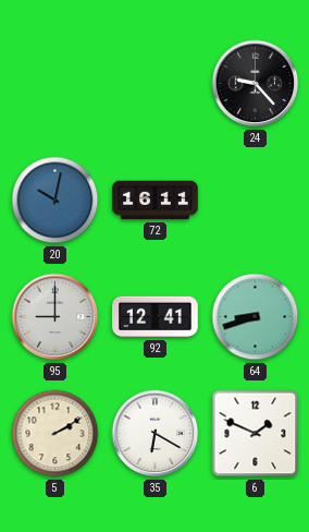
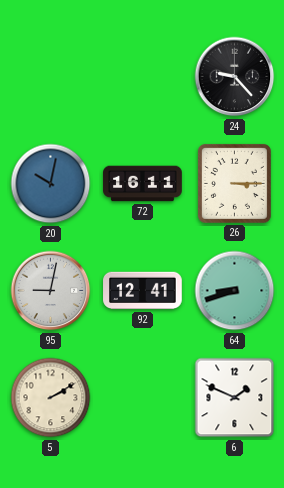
26: none -> 3:15
95: 9:00 -> 9:02
35: 6:20 -> none
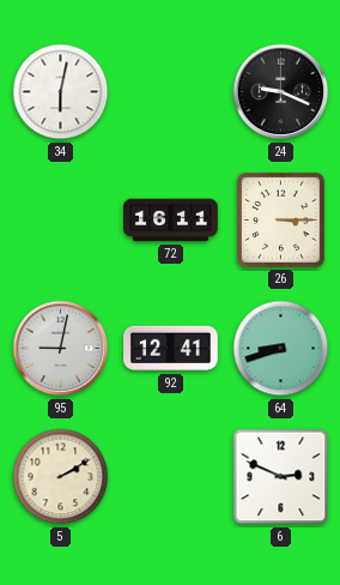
34: none -> 6:02
24: 9:23 -> 9:19
20: 10:02 -> none
6: 1:49 -> 2:49
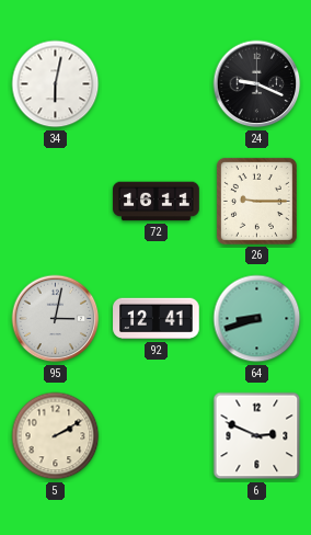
26: 3:15 -> 9:15
95: 9:02 -> 3:02
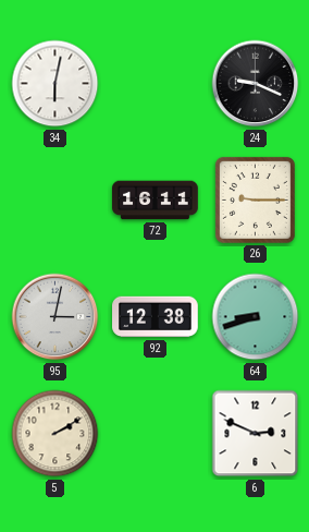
92: 12:41 -> 12:38
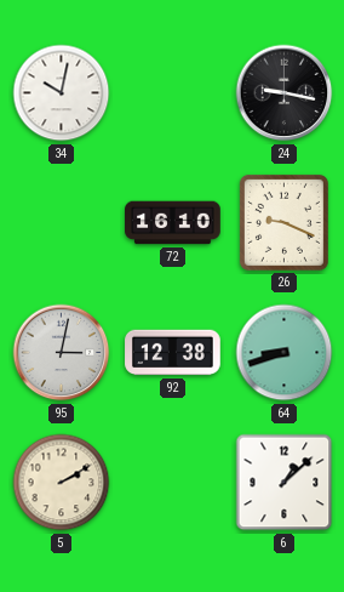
34: 6:02 -> 10:02
24: 9:19 -> 9:17
72: 16:11 -> 16:10
26: 9:15 -> 9:19
6: 2:49 -> 1:08
